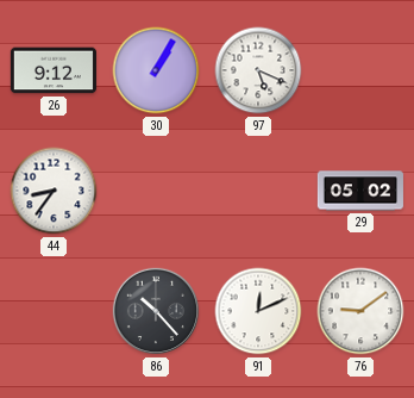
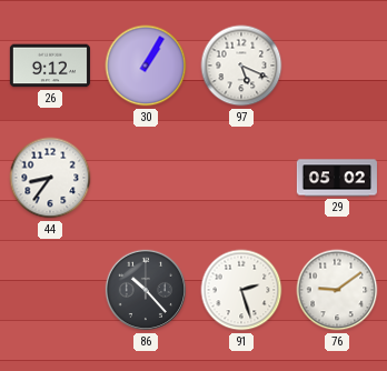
91: 12:11 -> 2:27
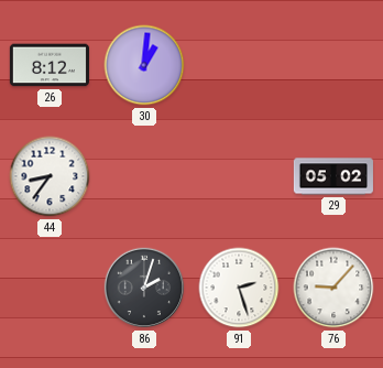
26: 9:12 -> 8:12
30: 1:05 -> 1:01
97: 5:19 -> none
86: 10:23 -> 2:03
76: 9:09 -> 9:07
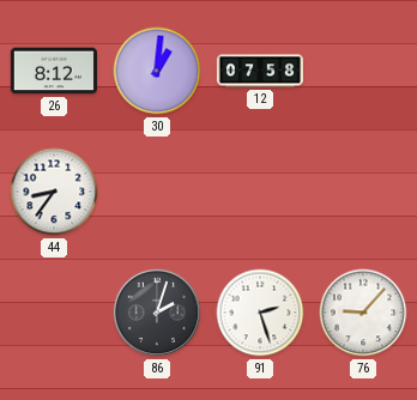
12: none -> 07:58
29: 05:02 -> none
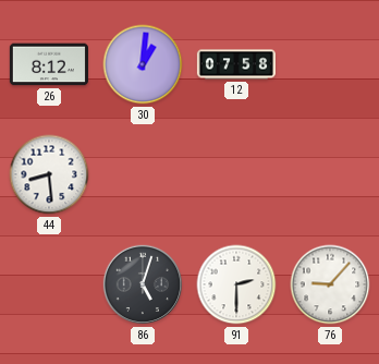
44: 8:36 -> 8:29
86: 2:03 -> 5:03
91: 2:27 -> 2:30
